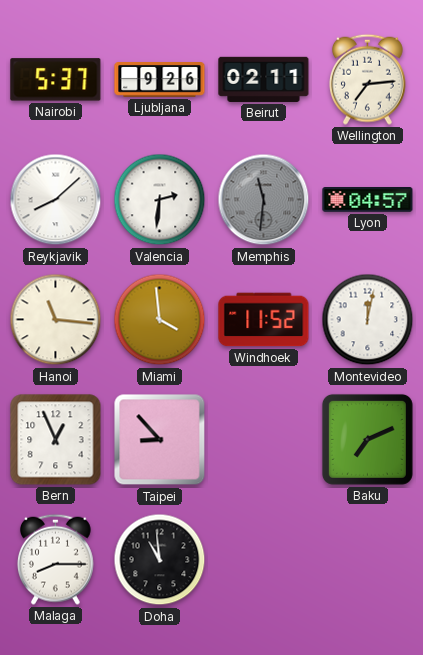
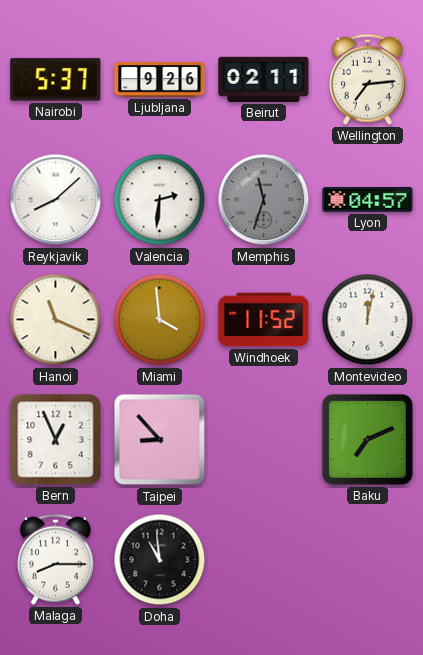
Memphis: 11:31 -> 11:33
Hanoi: 11:16 -> 11:19
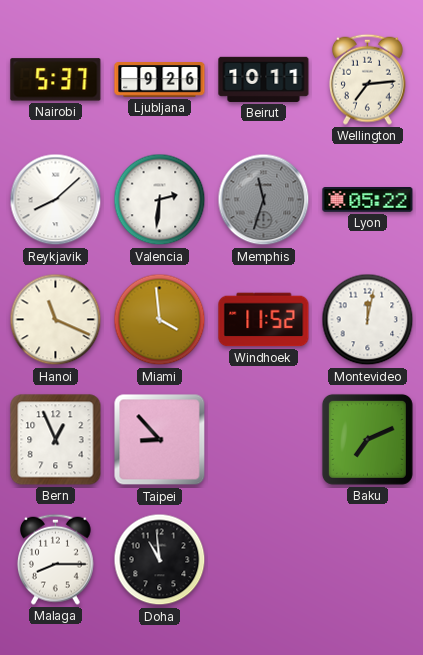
Beirut: 02:11 -> 10:11
Lyon: 04:57 -> 05:22
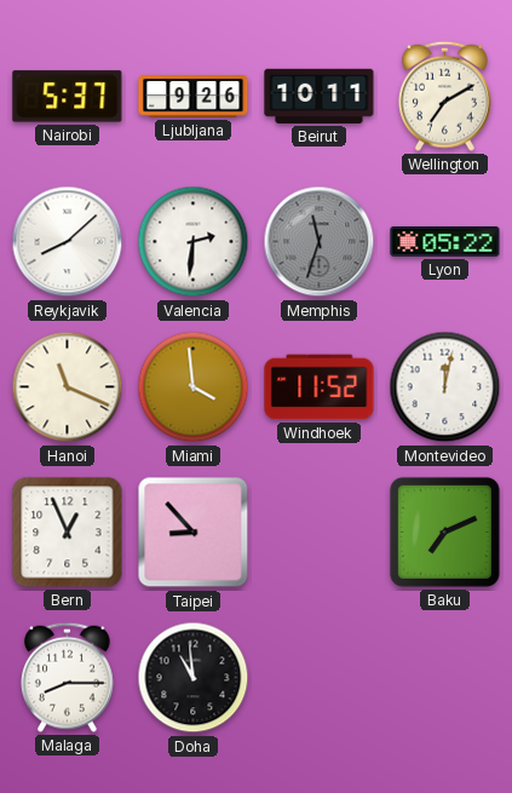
Wellington: 7:14 -> 7:10
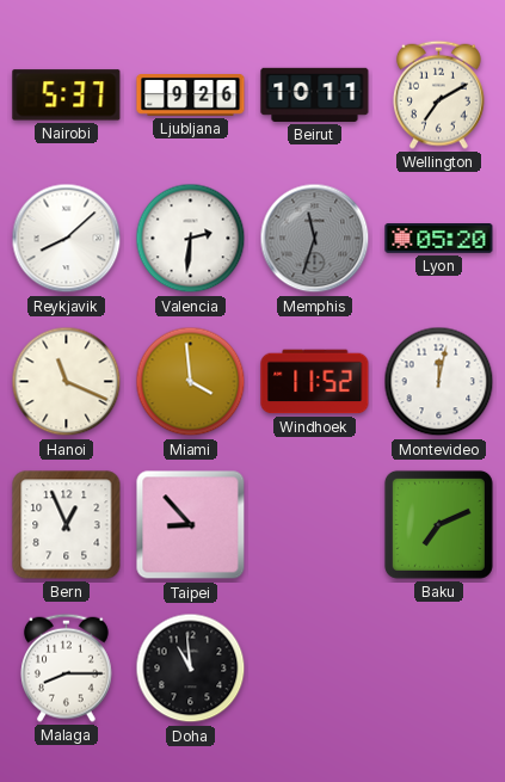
Lyon: 05:22 -> 05:20
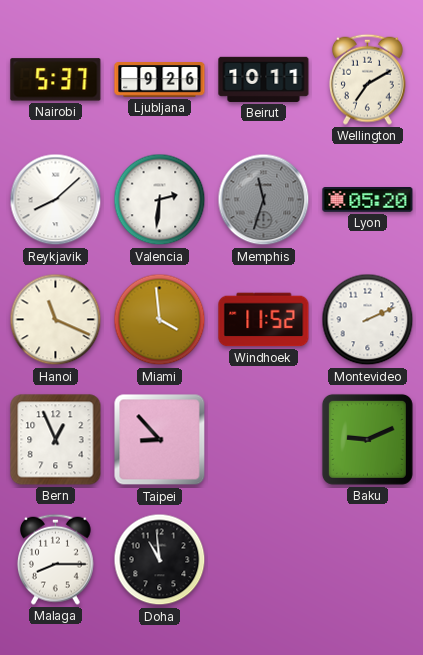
Montevideo: 12:02 -> 2:11
Baku: 7:11 -> 9:11
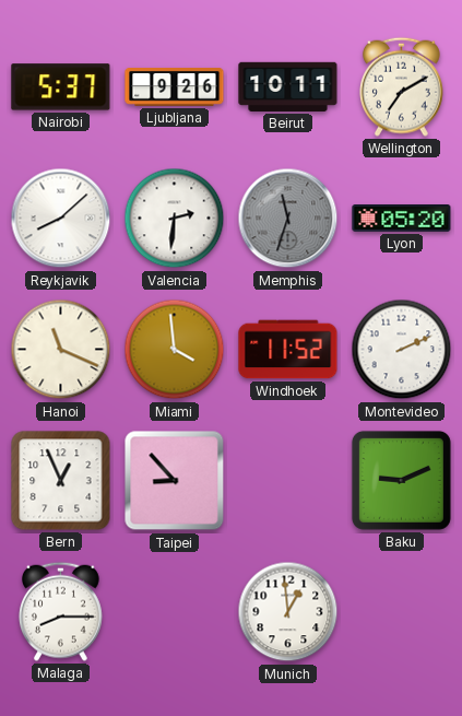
Doha: 10:59 -> none
Munich: none -> 12:59
